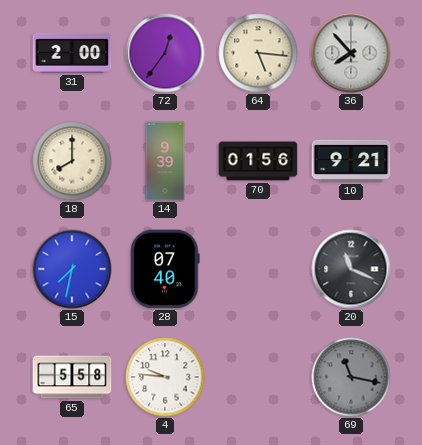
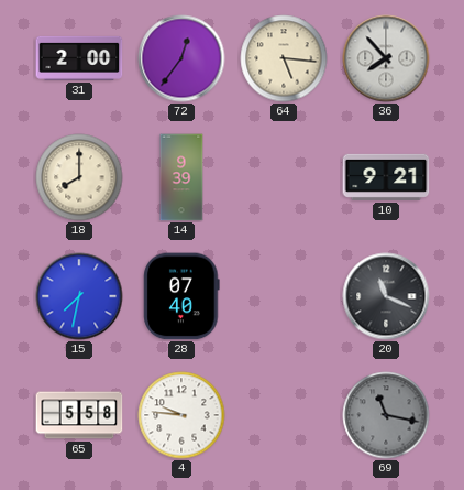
70: 01:56 -> none
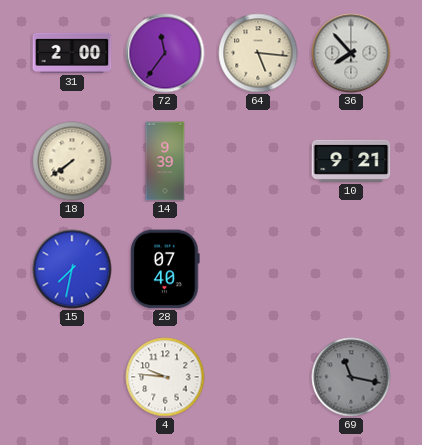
72: 12:36 -> 11:36
18: 8:00 -> 7:39
20: 11:19 -> none
65: 5:58 -> none
